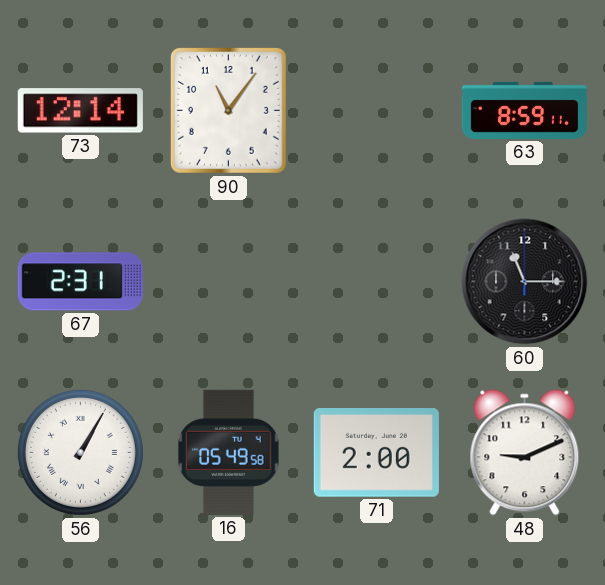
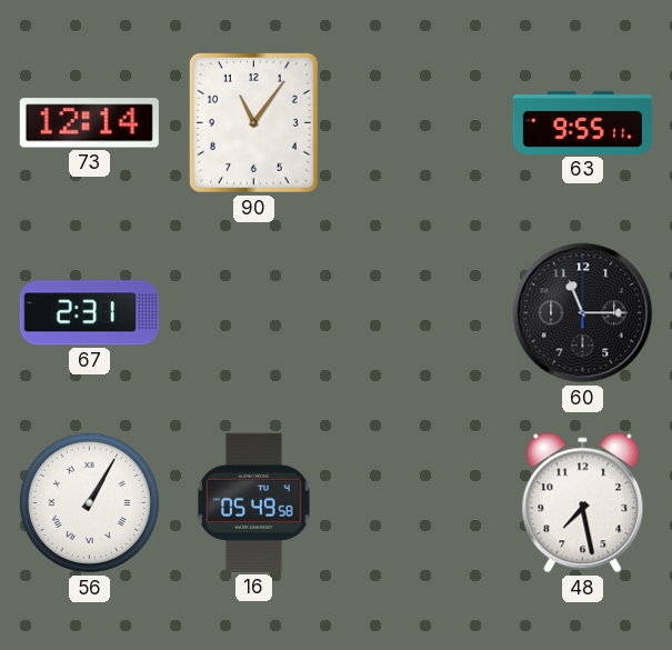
63: 8:59 -> 9:55
71: 2:00 -> none
48: 9:11 -> 7:28
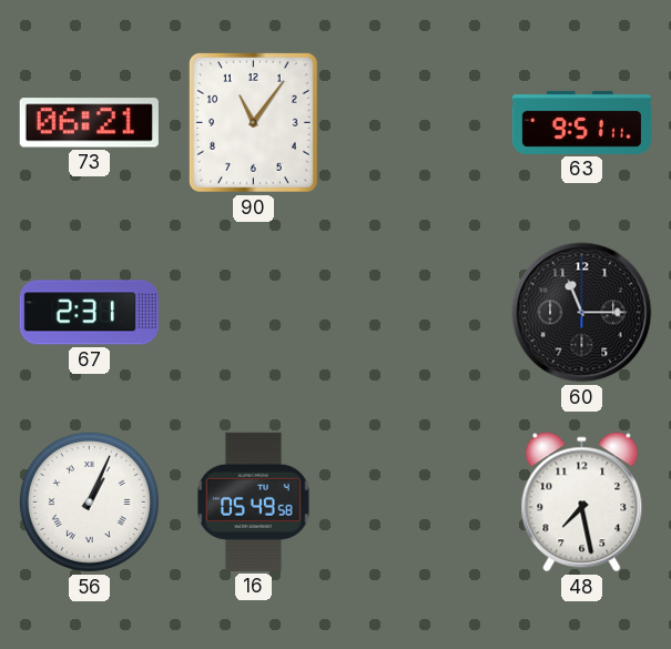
73: 12:14 -> 06:21
63: 9:55 -> 9:51
56: 1:05 -> 1:04
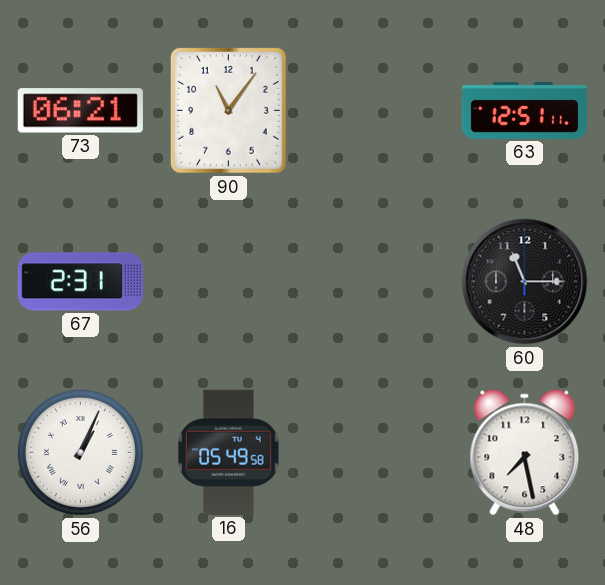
63: 9:51 -> 12:51
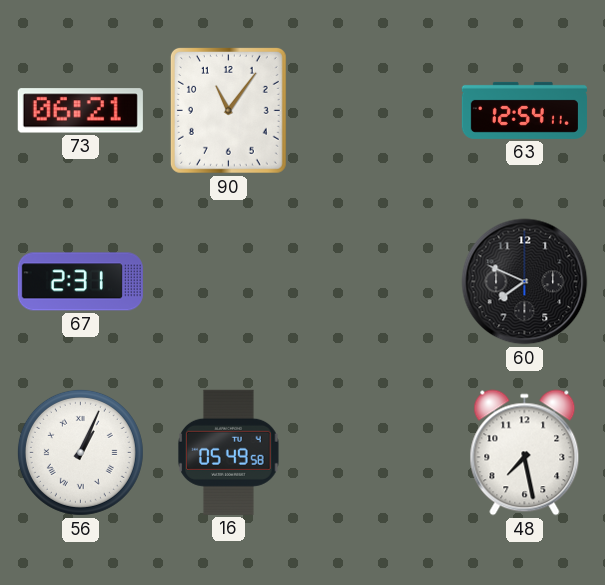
63: 12:51 -> 12:54
60: 11:15 -> 7:49
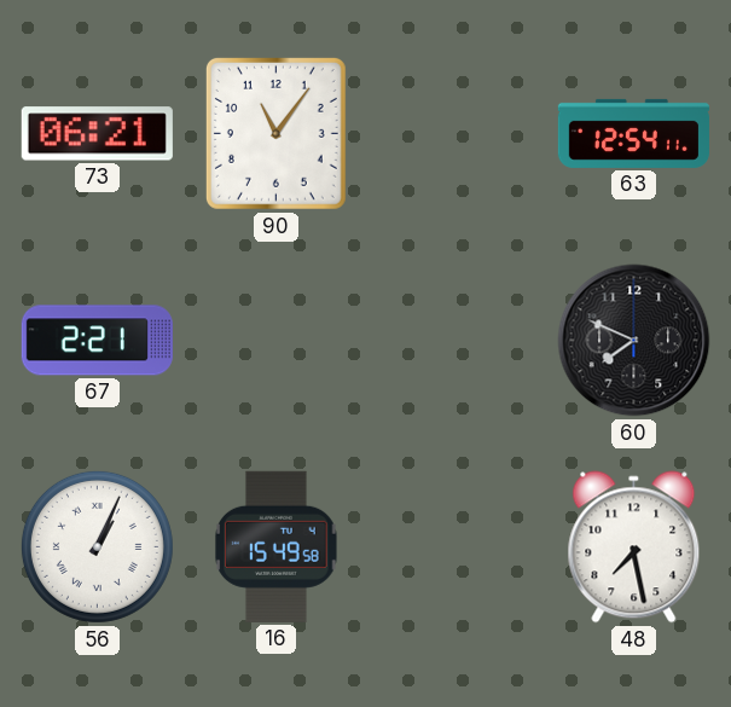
67: 2:31 -> 2:21
16: 05:49 -> 15:49
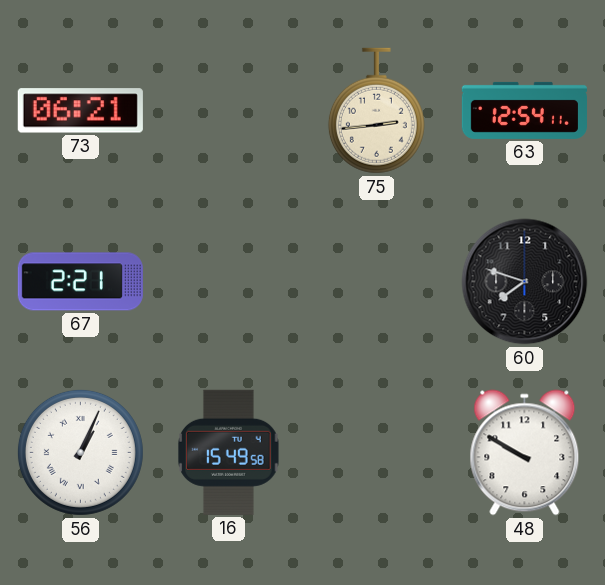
90: 11:06 -> none
75: none -> 2:44
60: 7:49 -> 7:48
48: 7:28 -> 9:50
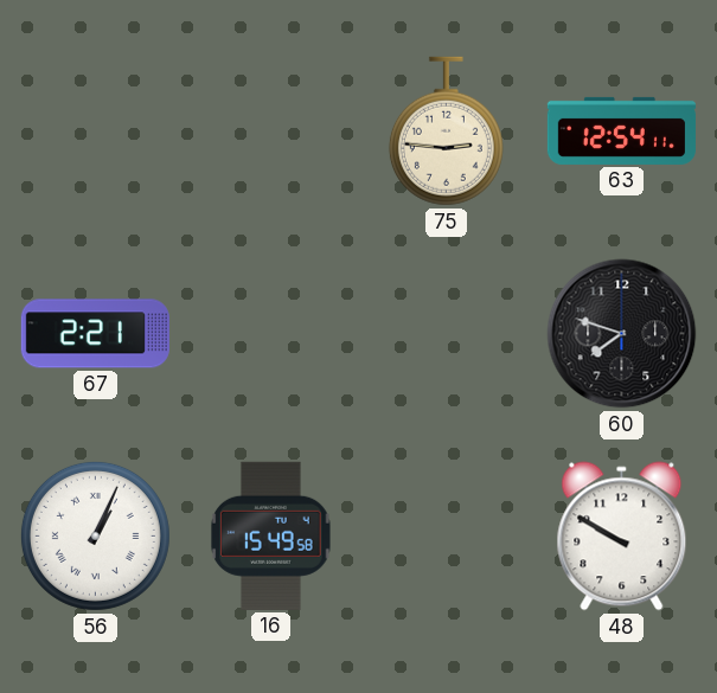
73: 06:21 -> none
75: 2:44 -> 2:46
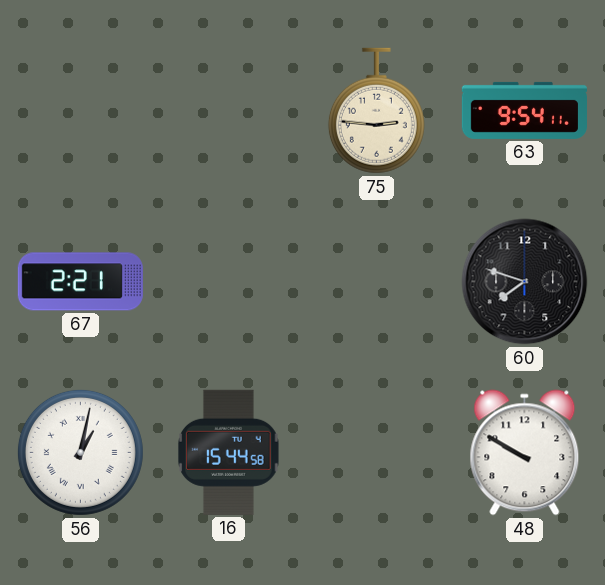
63: 12:54 -> 9:54
56: 1:04 -> 1:02
16: 15:49 -> 15:44
